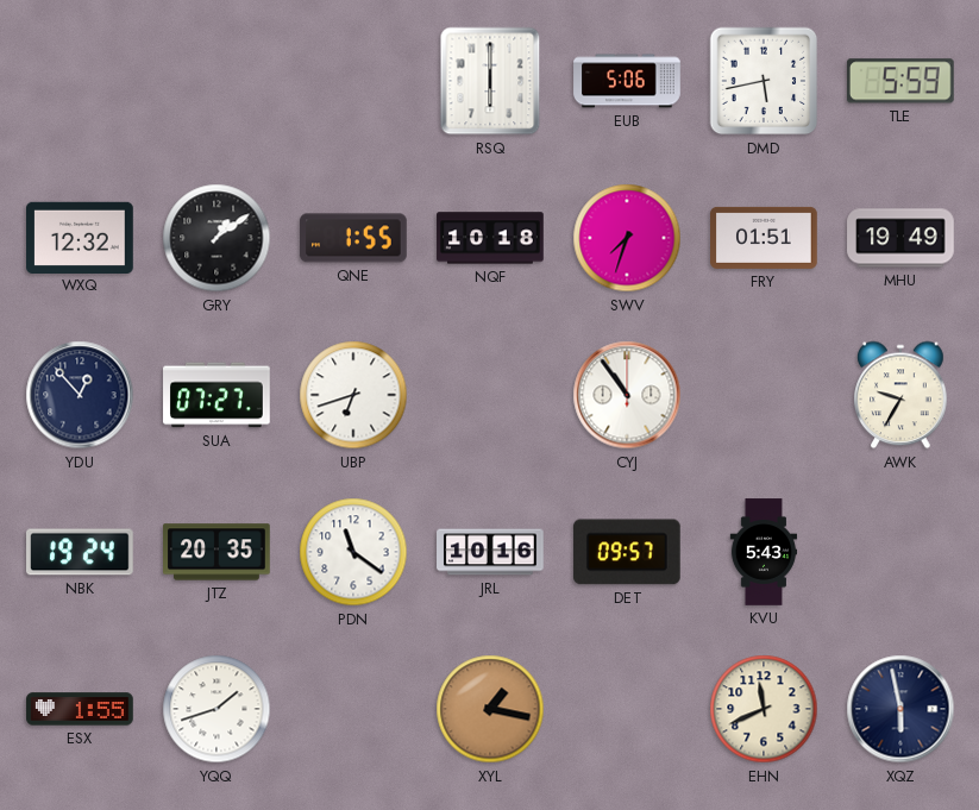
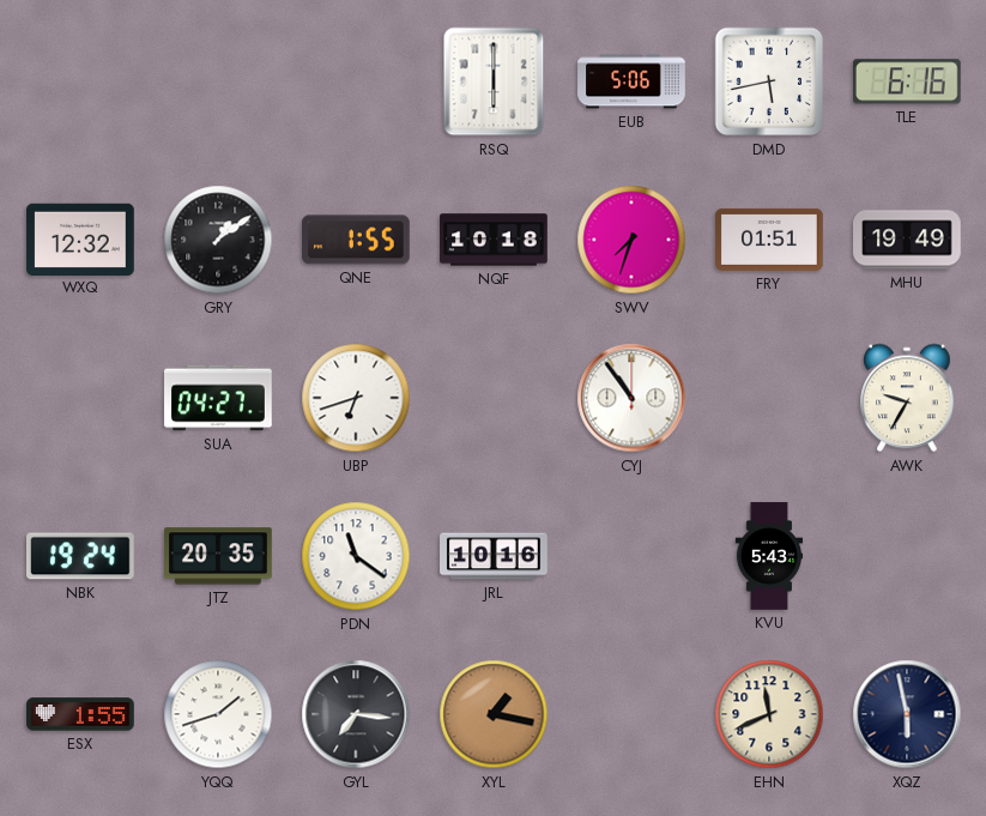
TLE: 5:59 -> 6:16
YDU: 12:53 -> none
SUA: 07:27 -> 04:27
DET: 09:57 -> none
GYL: none -> 7:16
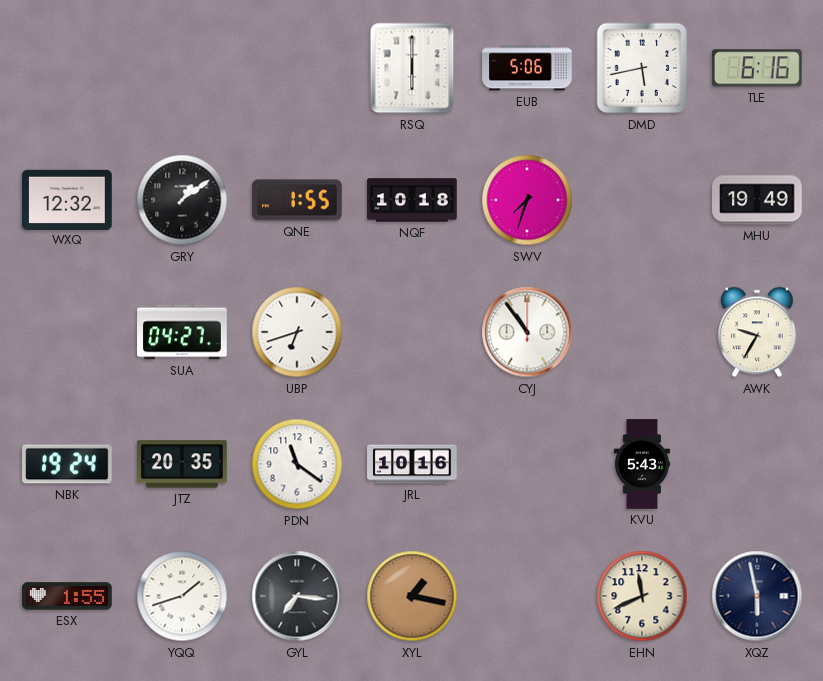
FRY: 01:51 -> none
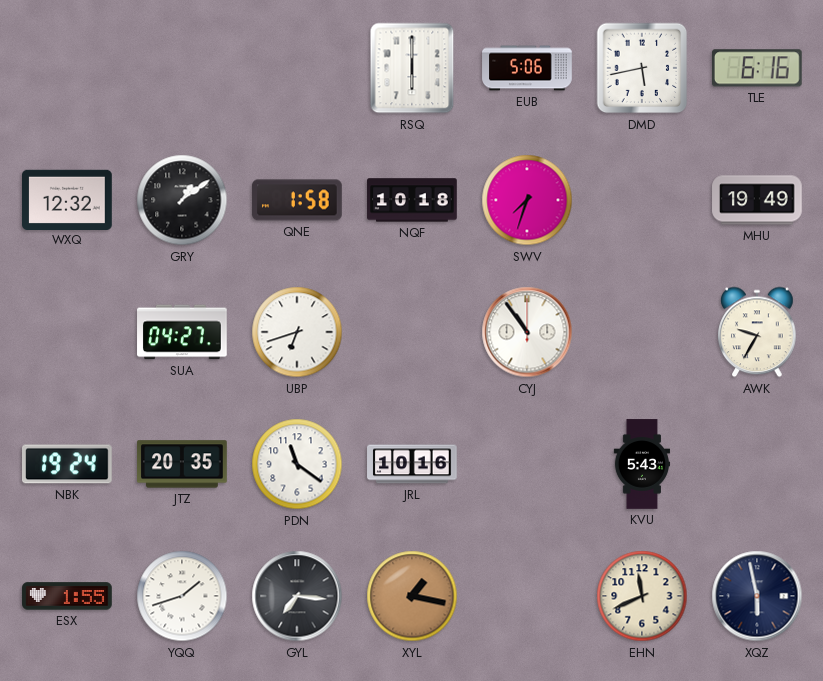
QNE: 1:55 -> 1:58
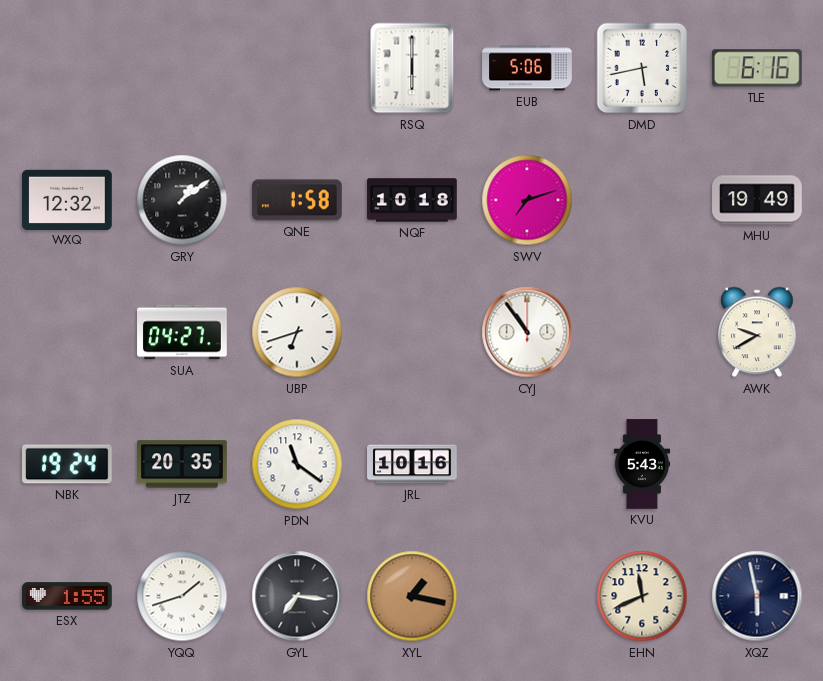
SWV: 7:33 -> 7:12
AWK: 9:35 -> 9:40
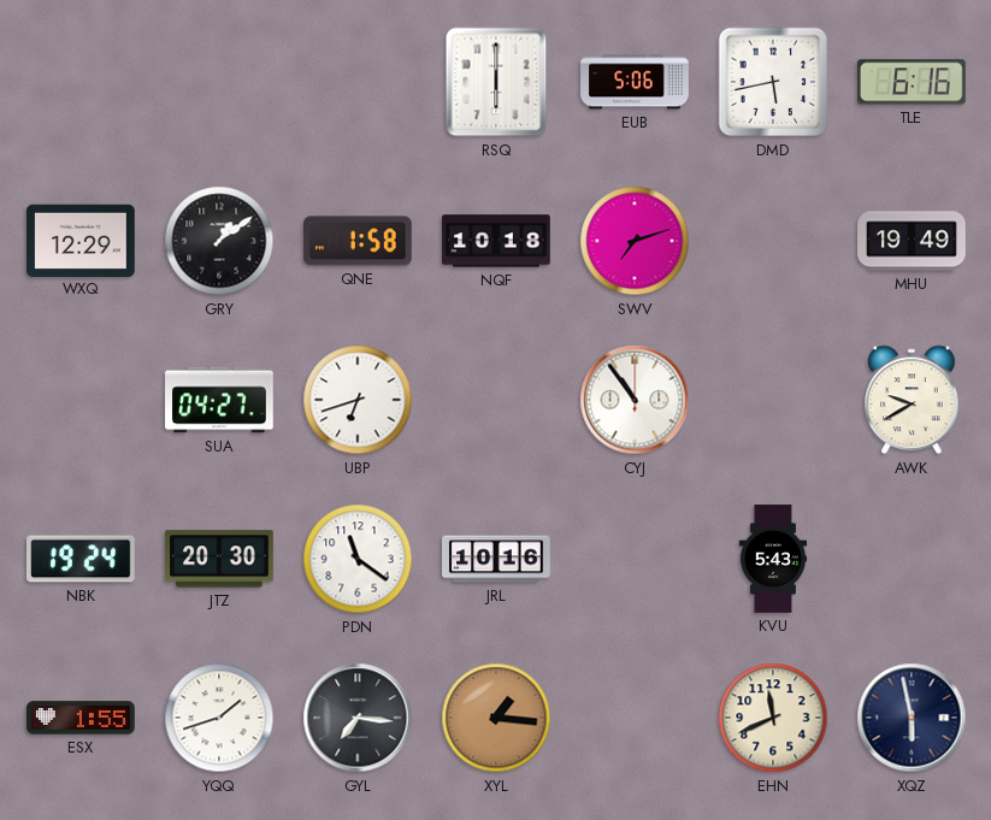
WXQ: 12:32 -> 12:29
JTZ: 20:35 -> 20:30
XYL: 1:17 -> 1:16
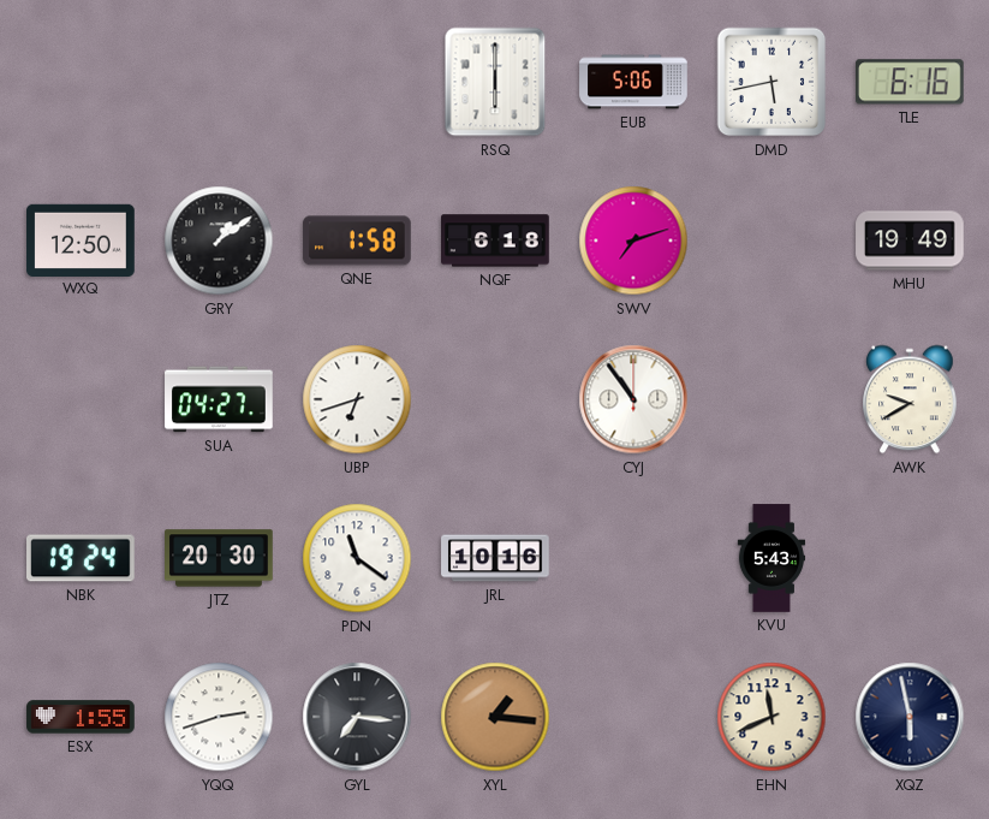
WXQ: 12:29 -> 12:50
NQF: 10:18 -> 6:18
YQQ: 1:42 -> 2:42
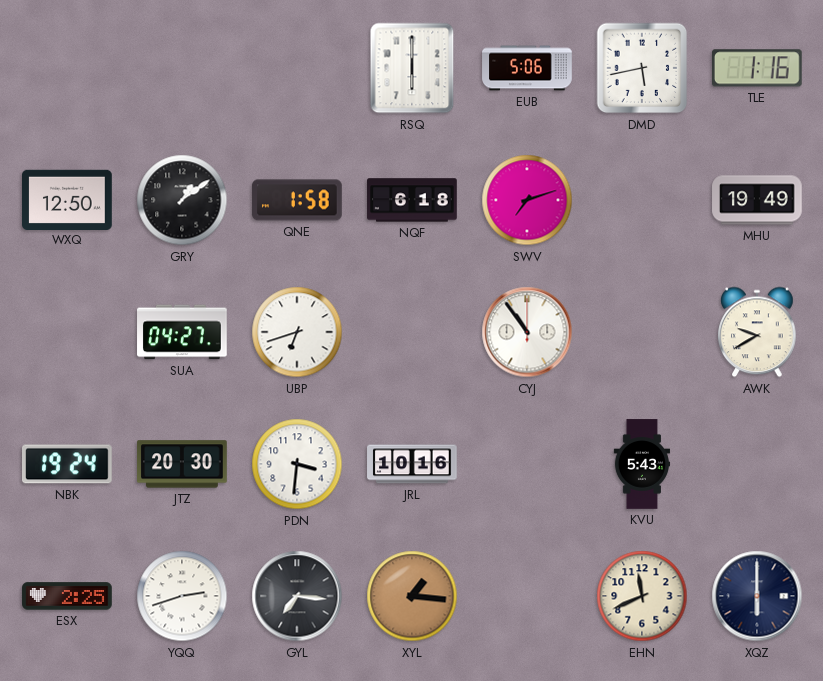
TLE: 6:16 -> 1:16
PDN: 11:21 -> 3:31
ESX: 1:55 -> 2:25
XQZ: 5:58 -> 6:00
